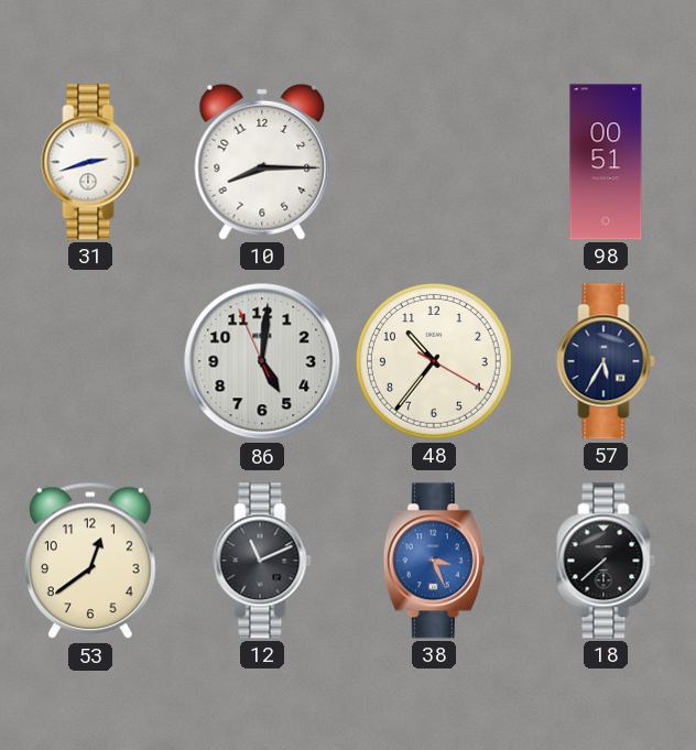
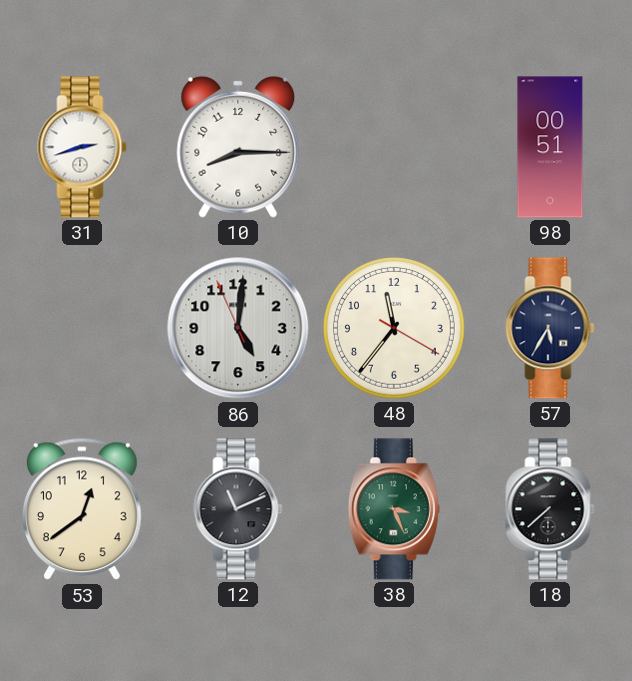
48: 10:36 -> 11:36
38 dial: blue -> green
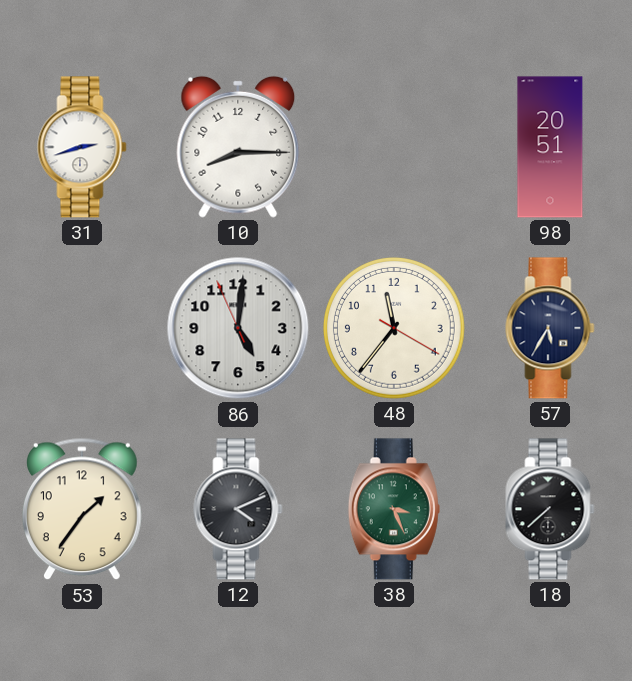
98: 00:51 -> 20:51
53: 12:39 -> 1:36
12: 11:11 -> 4:11
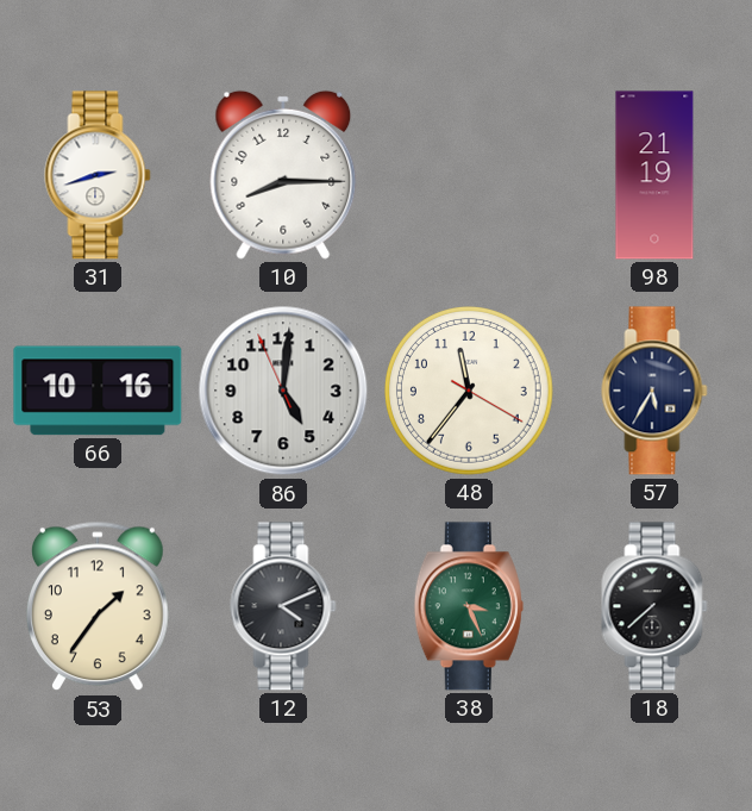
98: 20:51 -> 21:19
66: none -> 10:16
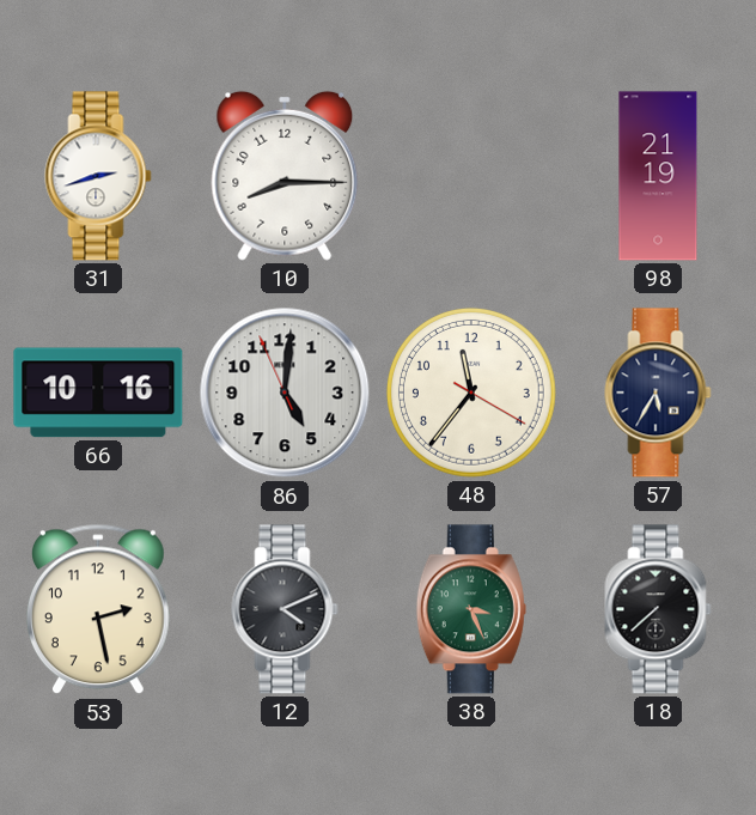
53: 1:36 -> 2:28
